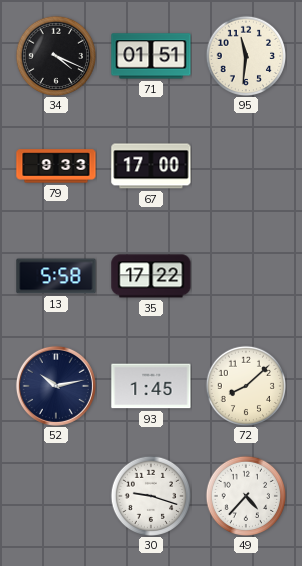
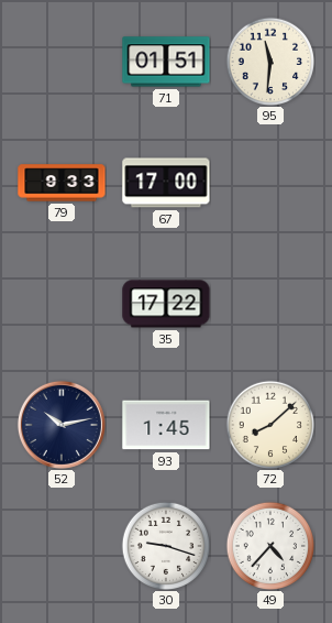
34: 4:19 -> none
13: 5:58 -> none
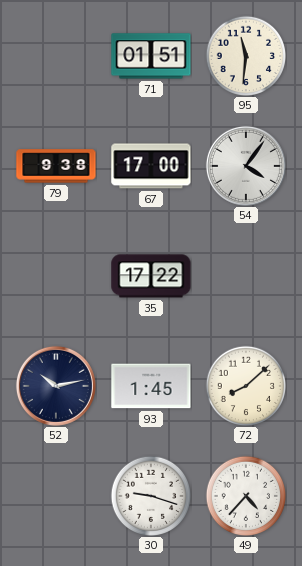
79: 9:33 -> 9:38
54: none -> 4:06
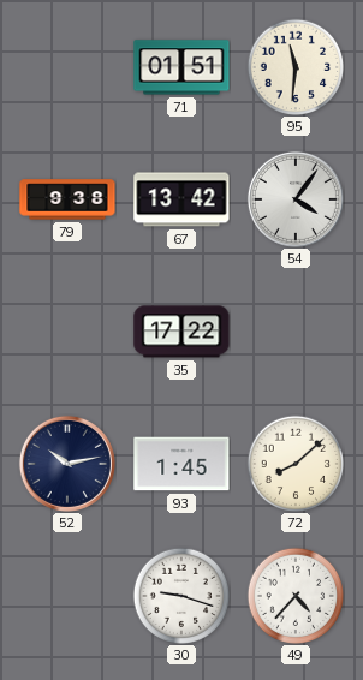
67: 17:00 -> 13:42
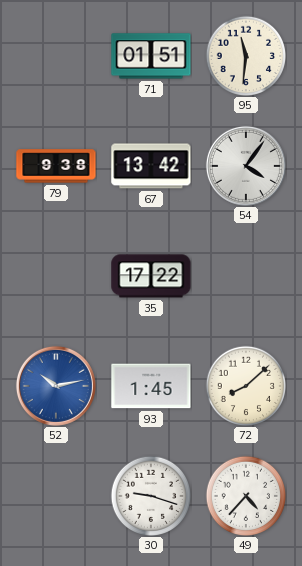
52 dial: navy -> blue
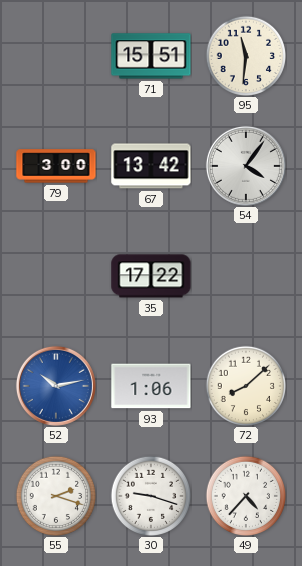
71: 01:51 -> 15:51
79: 9:38 -> 3:00
93: 1:45 -> 1:06
55: none -> 2:18
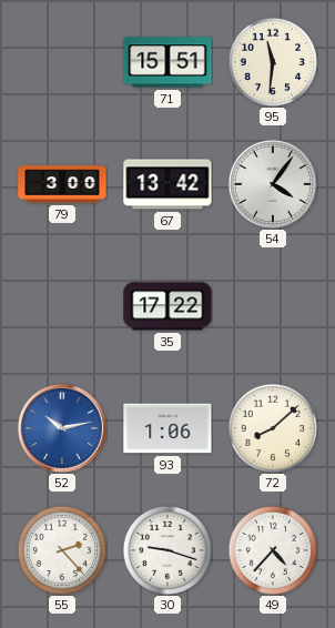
55: 2:18 -> 2:23
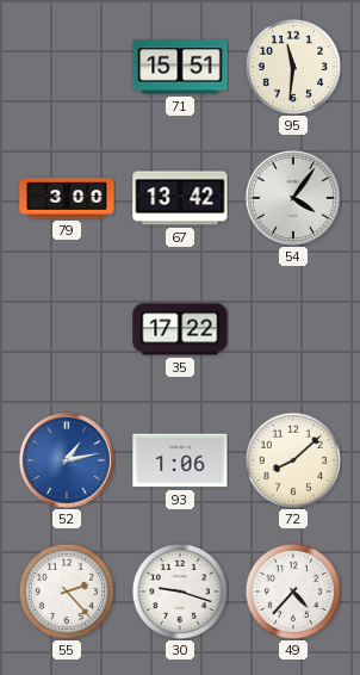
52: 10:13 -> 1:13
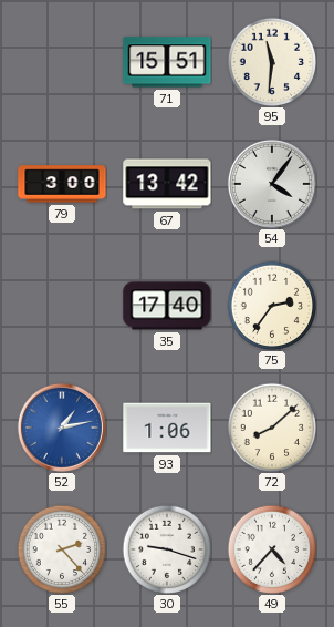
35: 17:22 -> 17:40
75: none -> 2:36
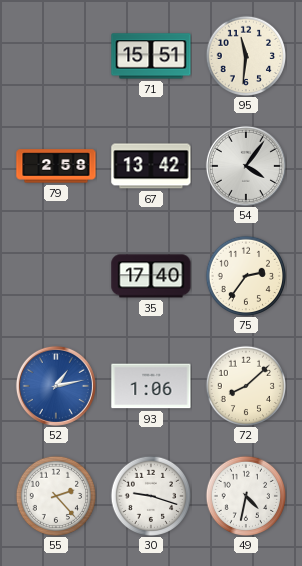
79: 3:00 -> 2:58
49: 4:37 -> 4:32
